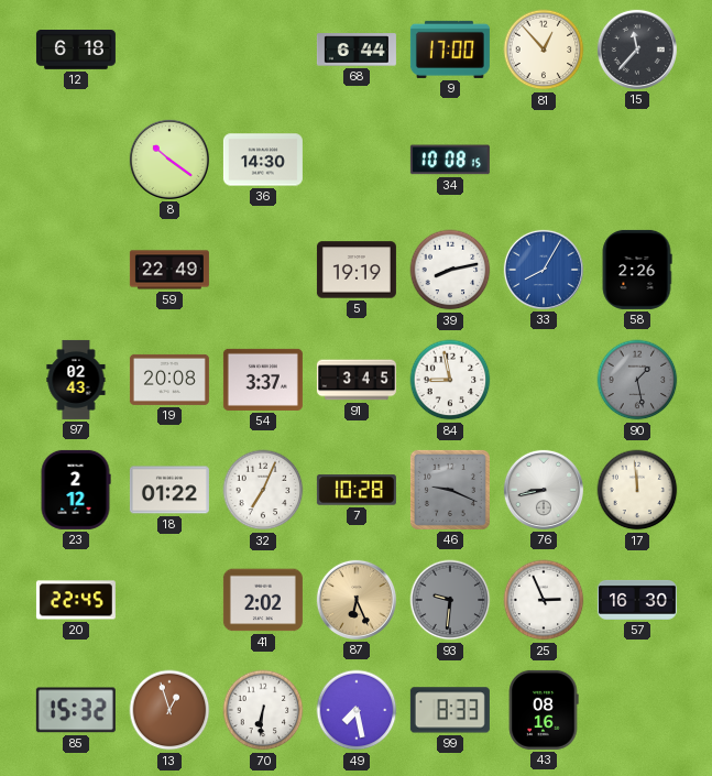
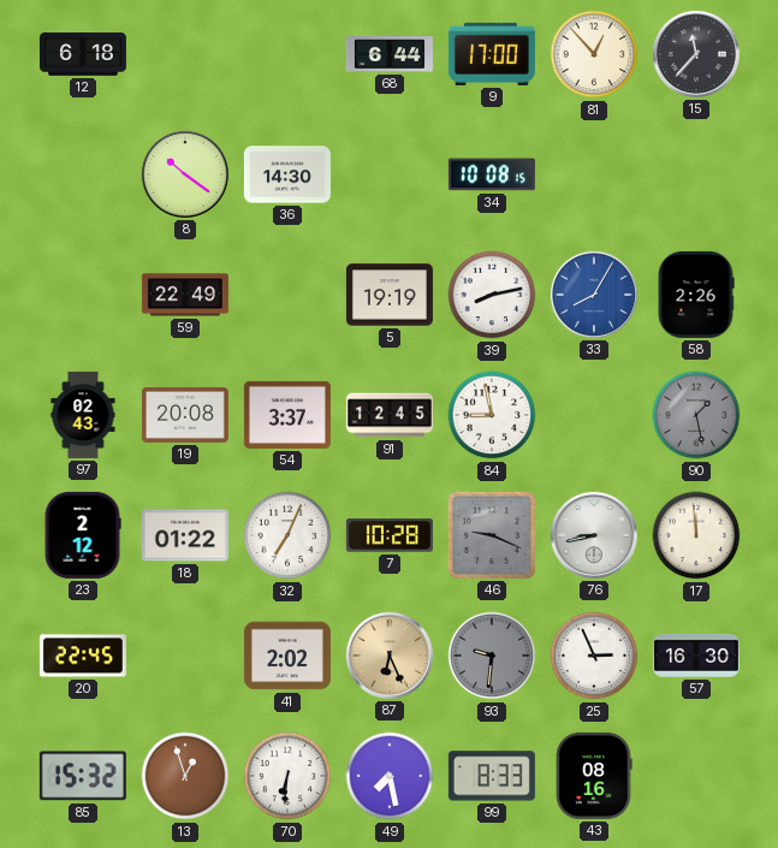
91: 3:45 -> 12:45
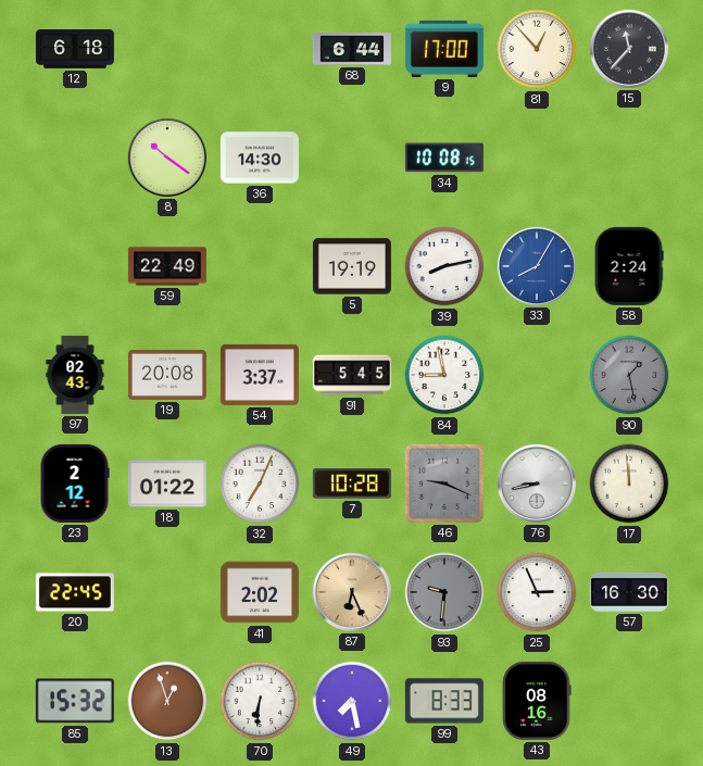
58: 2:26 -> 2:24
91: 12:45 -> 5:45
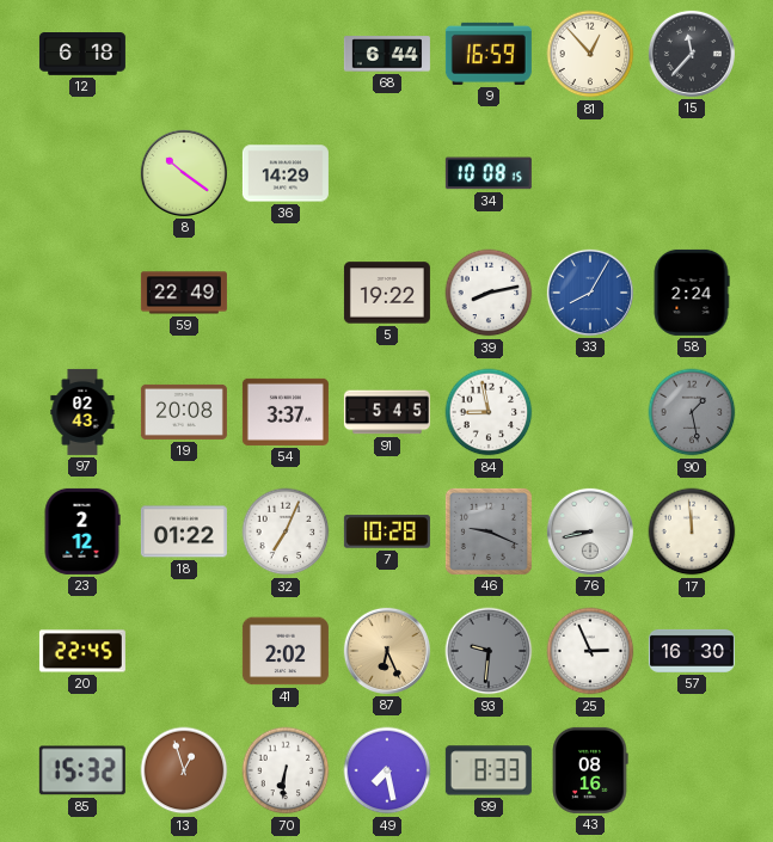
9: 17:00 -> 16:59
36: 14:30 -> 14:29
5: 19:19 -> 19:22
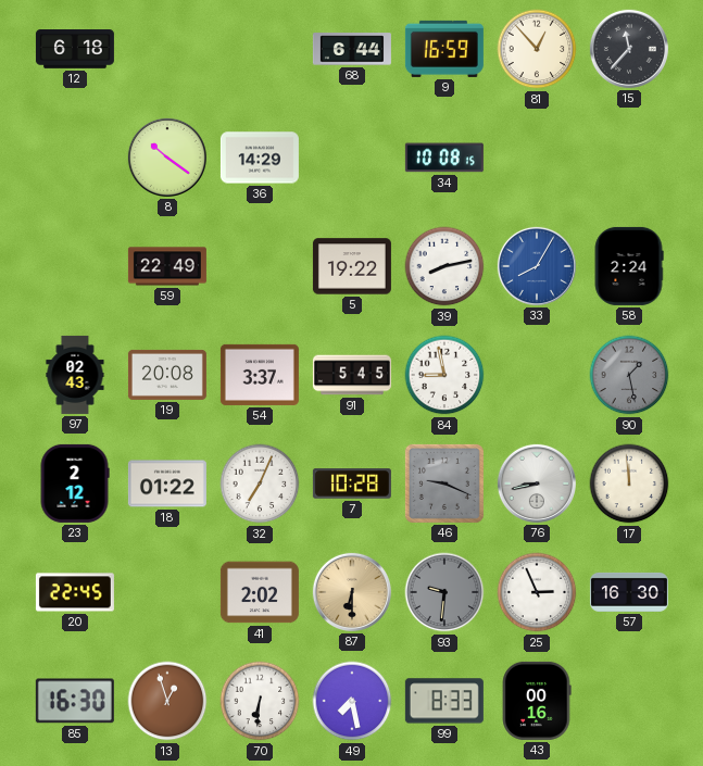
87: 6:26 -> 6:30
85: 15:32 -> 16:30
43: 08:16 -> 00:16
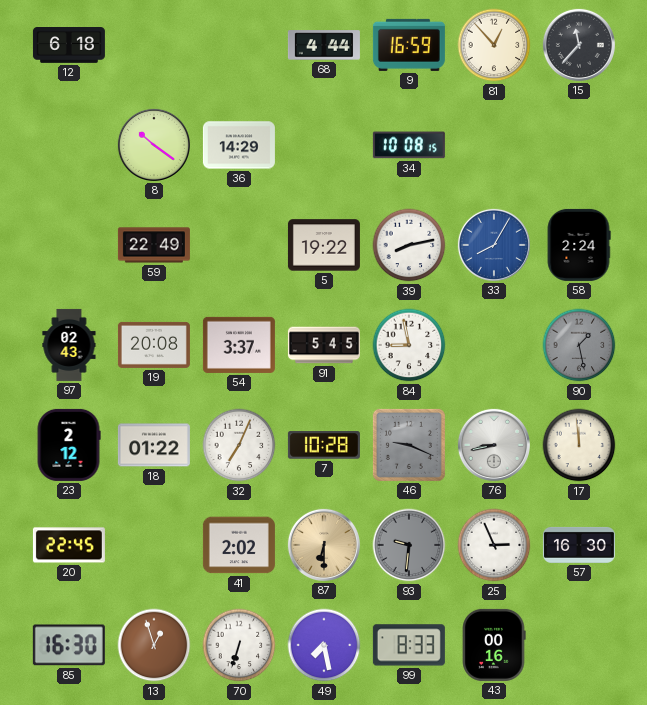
68: 6:44 -> 4:44
70: 6:31 -> 6:33
